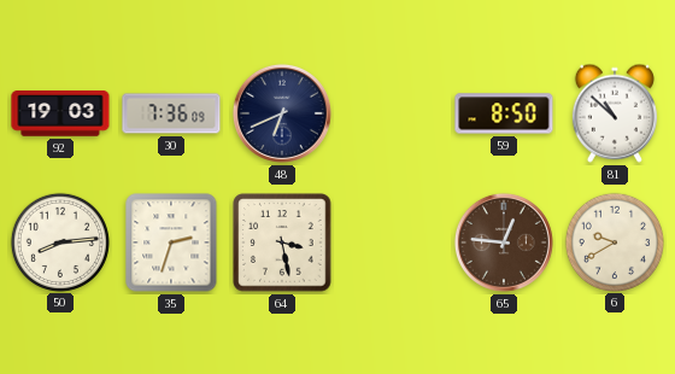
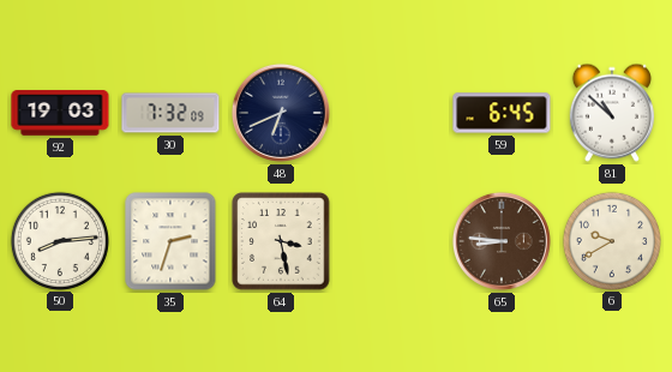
30: 7:36 -> 7:32
59: 8:50 -> 6:45
65: 12:46 -> 8:46
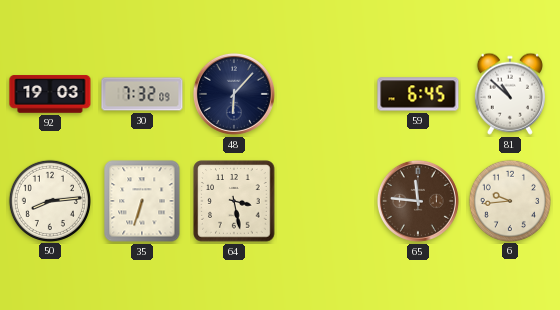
48: 6:41 -> 6:07
35: 2:33 -> 6:33
65: 8:46 -> 11:46
6: 9:40 -> 9:44
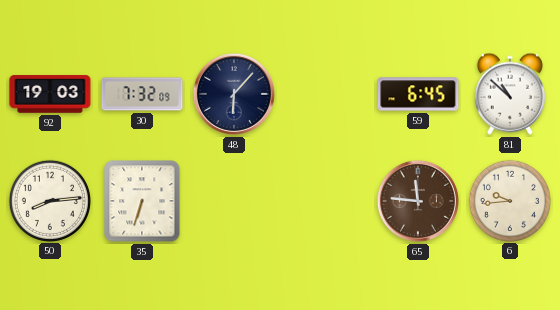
64: 3:28 -> none
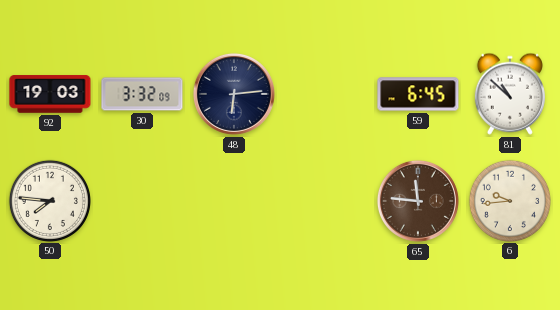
30: 7:32 -> 3:32
48: 6:07 -> 6:14
50: 8:14 -> 7:46
35: 6:33 -> none
